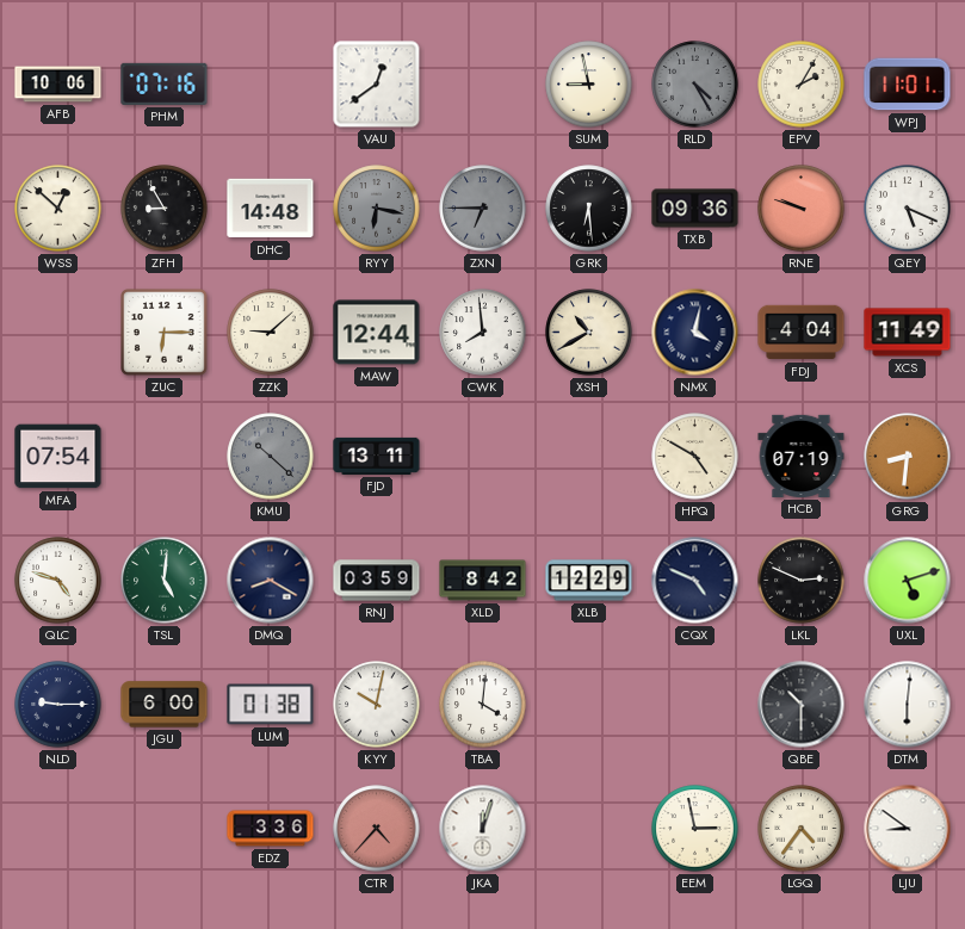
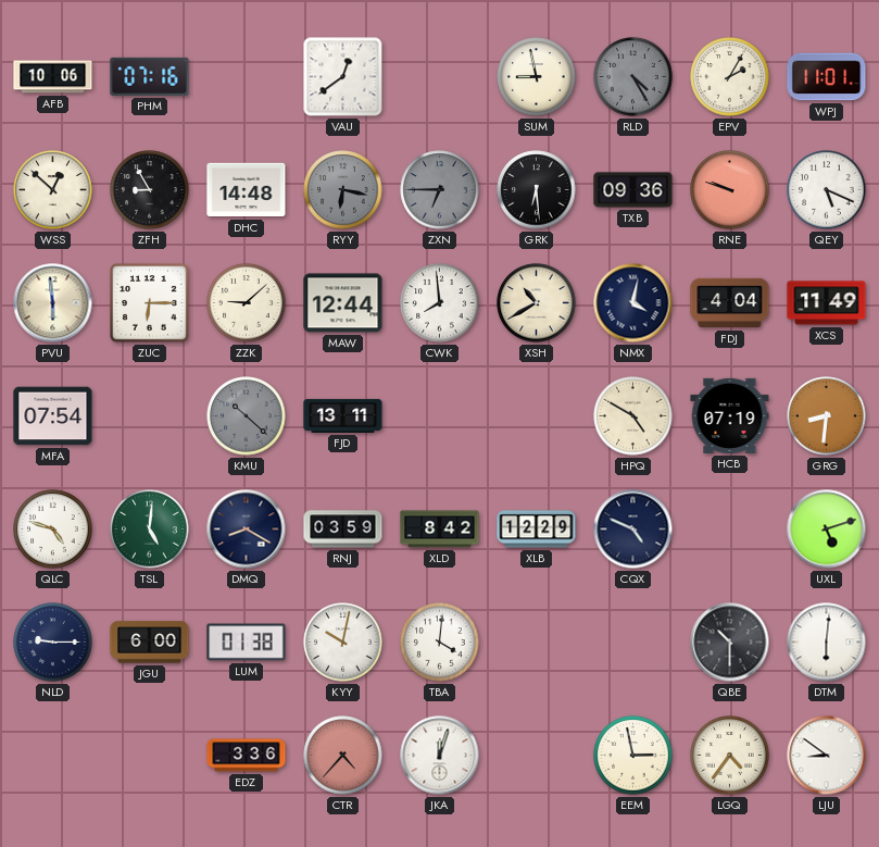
PVU: none -> 5:59
LKL: 2:49 -> none
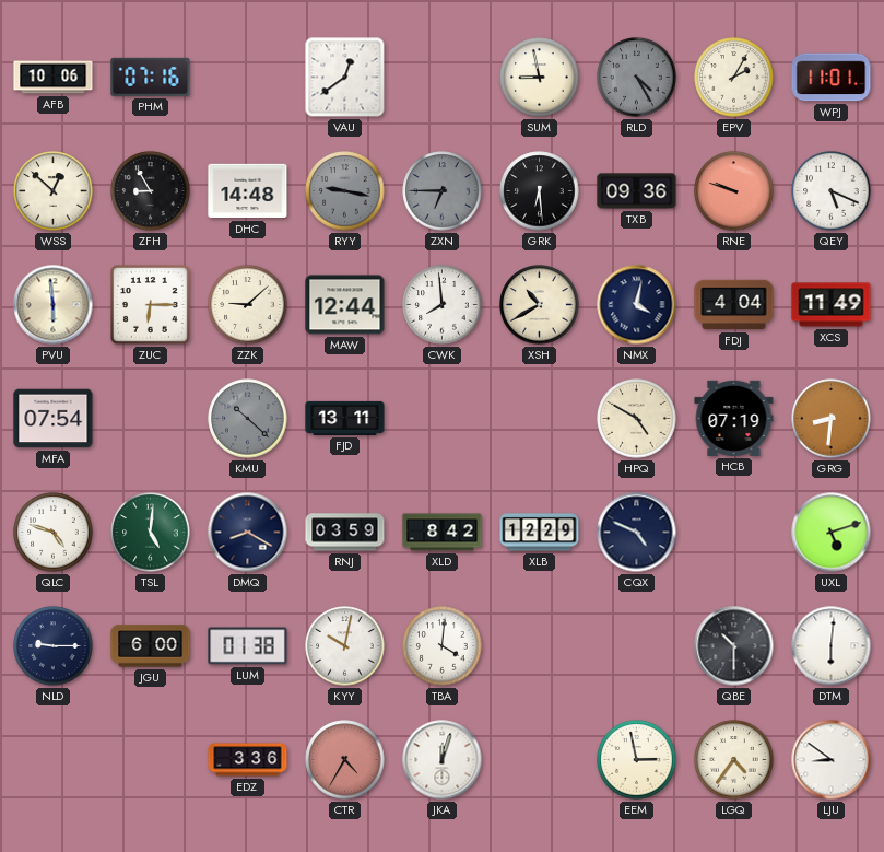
RYY: 6:17 -> 9:17
CTR: 4:37 -> 4:35
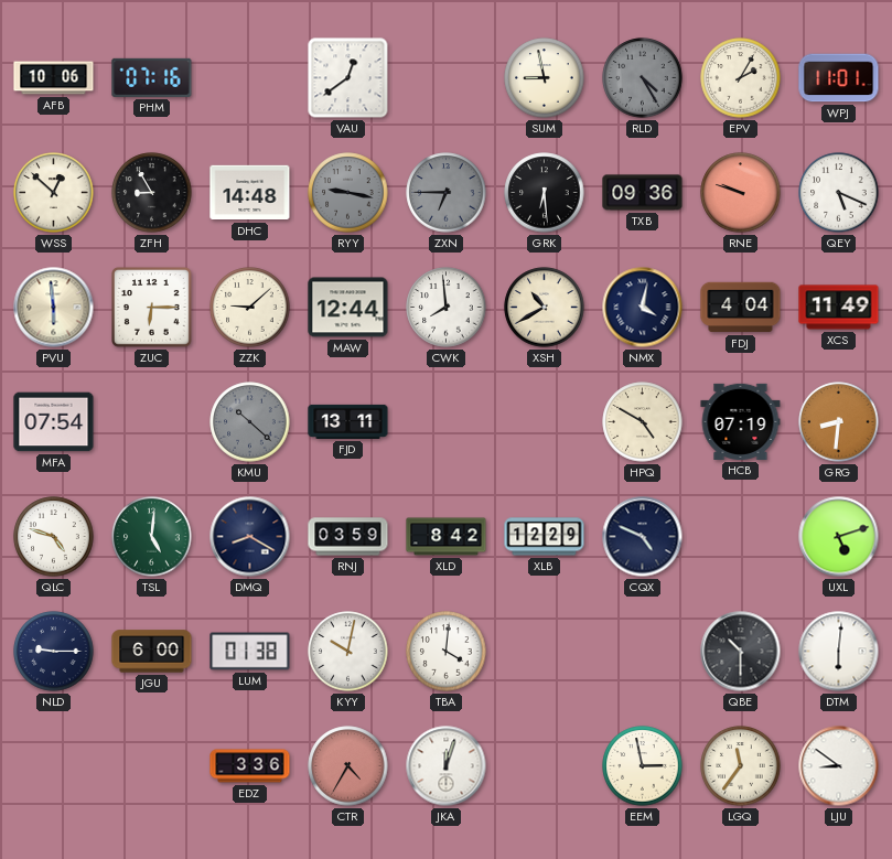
LGQ: 4:36 -> 11:36
